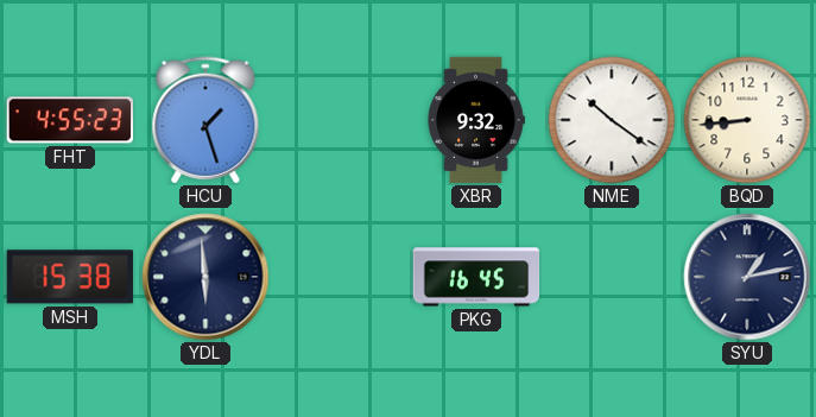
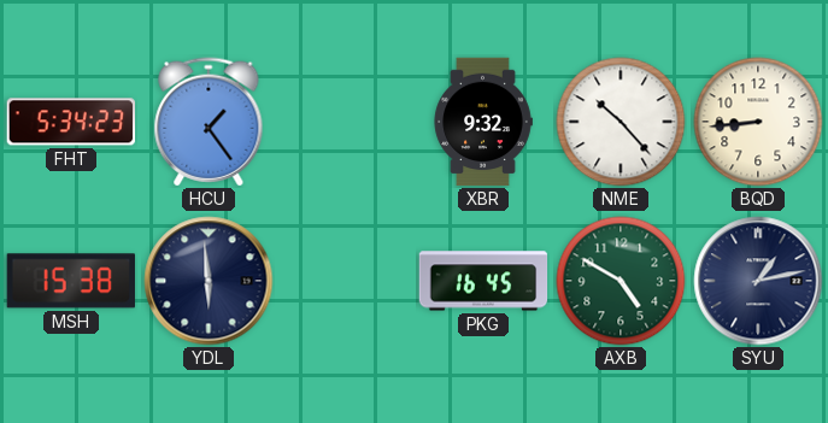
FHT: 4:55 -> 5:34
HCU: 1:27 -> 1:24
NME: 10:21 -> 10:23
AXB: none -> 4:50
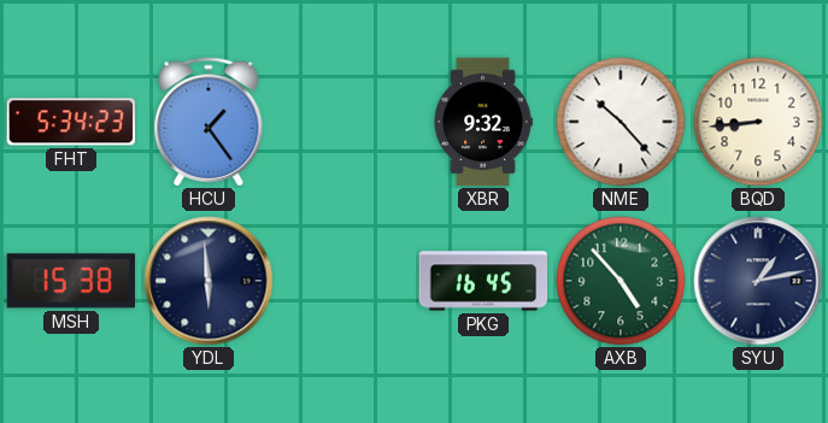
AXB: 4:50 -> 4:53
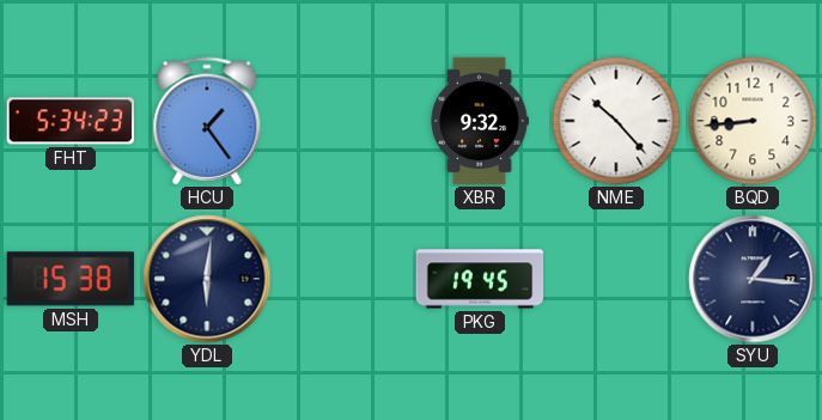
YDL: 5:59 -> 6:01
PKG: 16:45 -> 19:45
AXB: 4:53 -> none
SYU: 1:13 -> 1:16
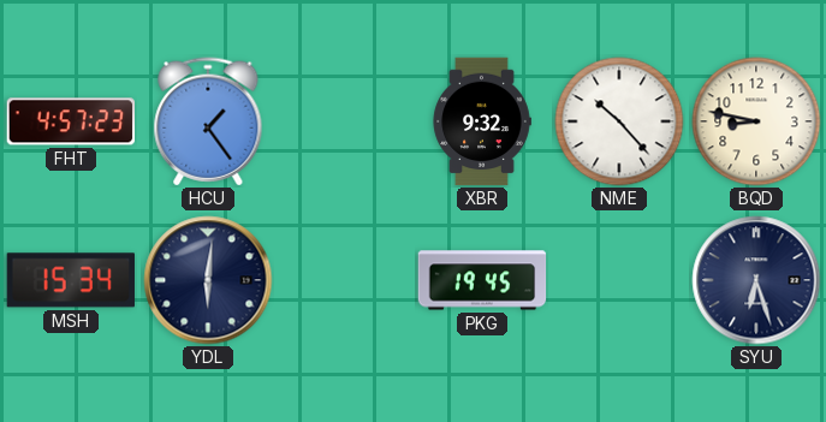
FHT: 5:34 -> 4:57
BQD: 8:44 -> 8:47
MSH: 15:38 -> 15:34
SYU: 1:16 -> 6:27
